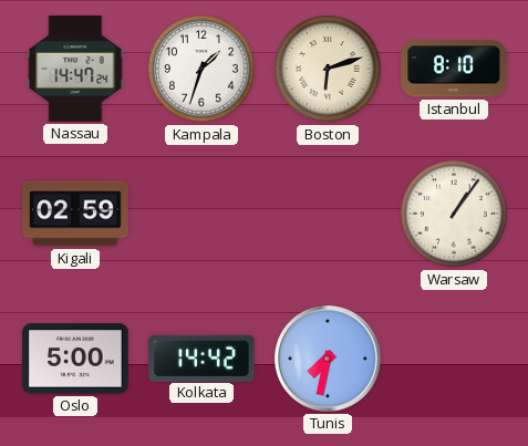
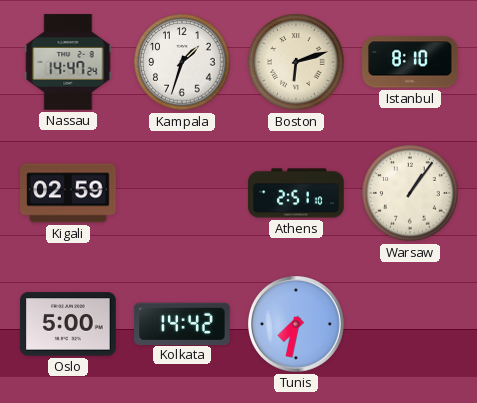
Athens: none -> 2:51
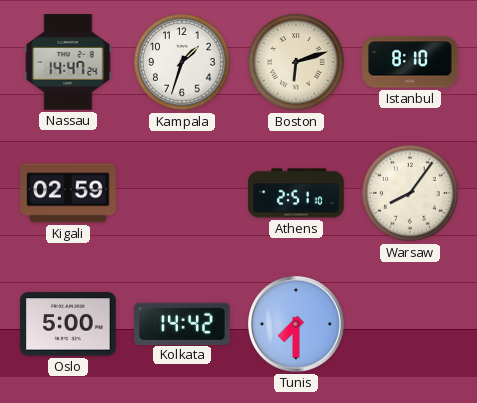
Warsaw: 1:06 -> 8:06
Tunis: 7:32 -> 7:30
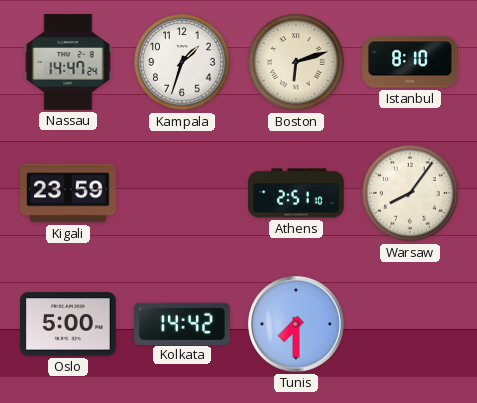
Kigali: 02:59 -> 23:59
